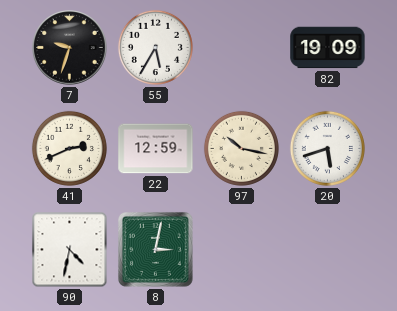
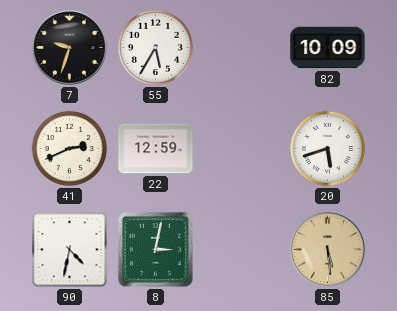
82: 19:09 -> 10:09
97: 10:17 -> none
85: none -> 5:29
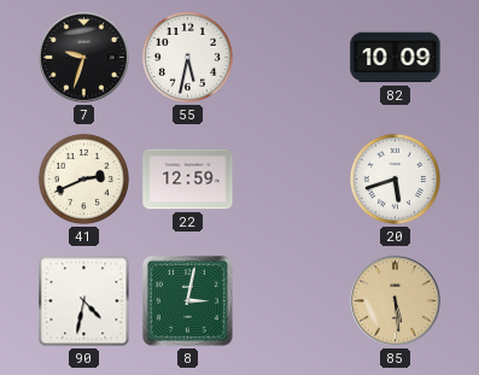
55: 5:35 -> 5:32
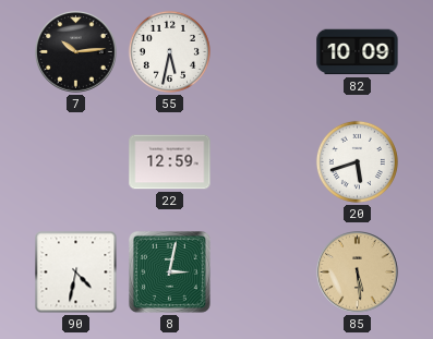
7: 9:33 -> 10:14
41: 2:41 -> none
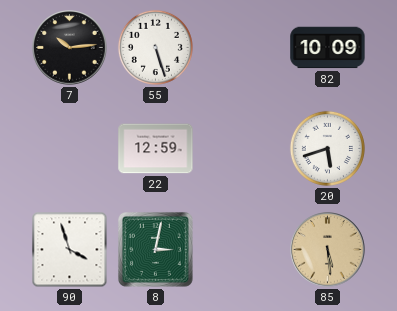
55: 5:32 -> 5:27
90: 4:32 -> 3:57
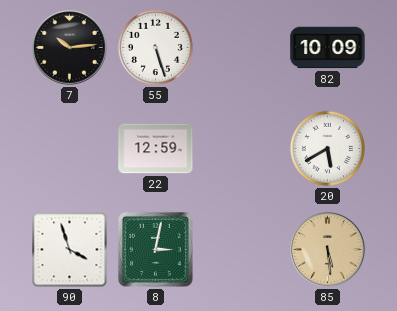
20: 5:42 -> 5:40
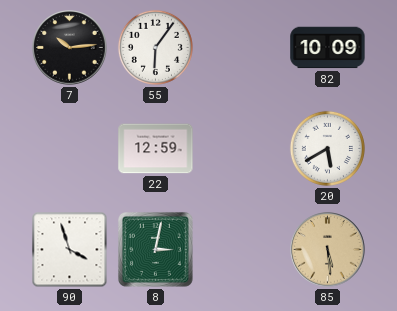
55: 5:27 -> 6:06
